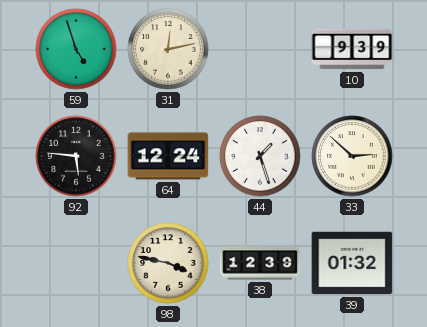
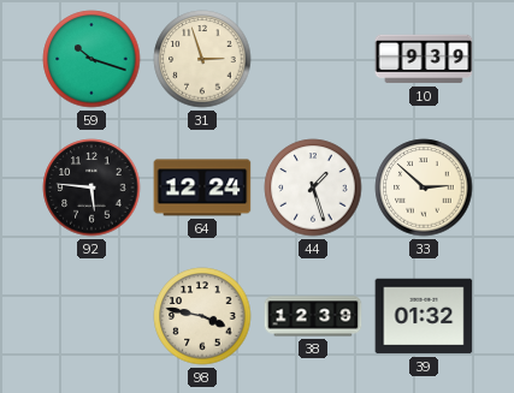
59: 4:57 -> 10:18
31: 12:13 -> 2:57
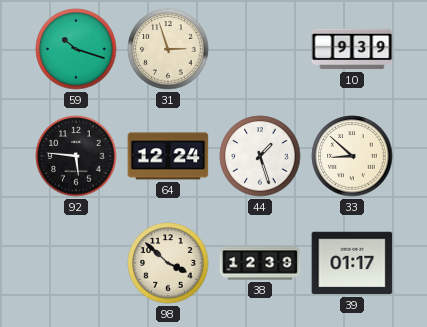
33: 2:52 -> 8:52
98: 3:47 -> 3:52
39: 01:32 -> 01:17
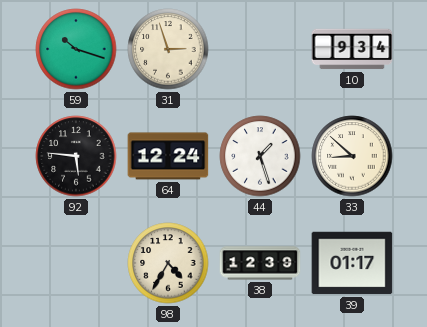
10: 9:39 -> 9:34
98: 3:52 -> 4:35
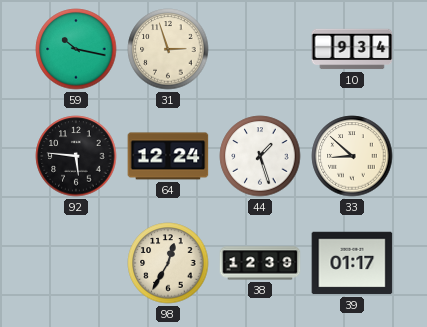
59: 10:18 -> 10:17
98: 4:35 -> 12:35
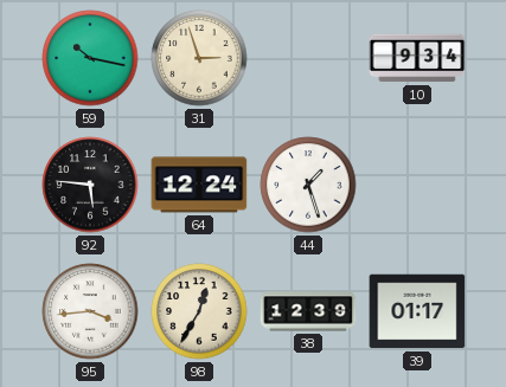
33: 8:52 -> none
95: none -> 3:44
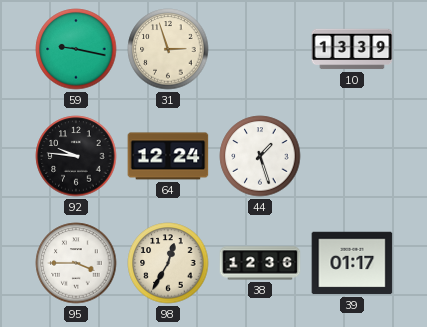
59: 10:17 -> 9:17
10: 9:34 -> 13:39
92: 5:46 -> 9:46
95: 3:44 -> 3:45
38: 12:39 -> 12:36
